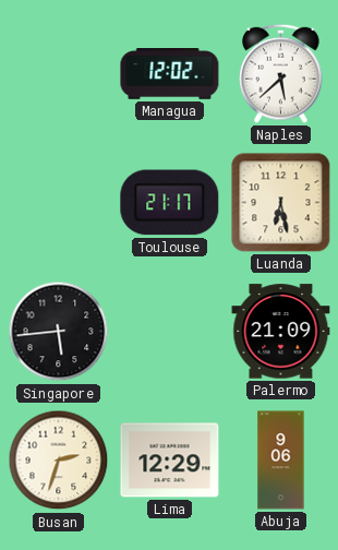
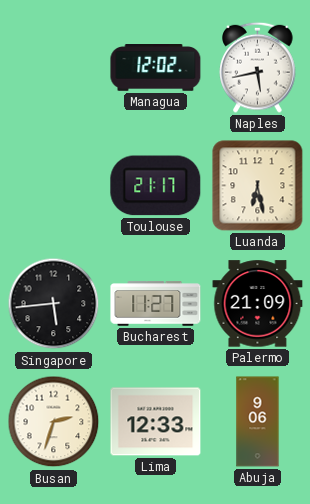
Naples: 5:38 -> 5:43
Bucharest: none -> 11:27
Lima: 12:29 -> 12:33
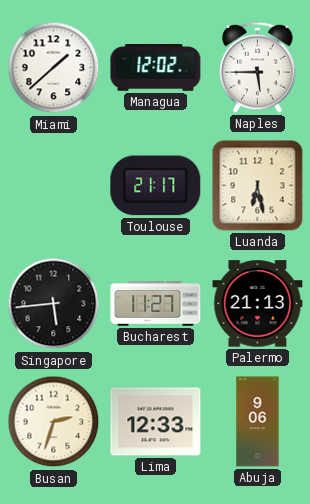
Miami: none -> 1:38
Naples: 5:43 -> 5:45
Palermo: 21:09 -> 21:13
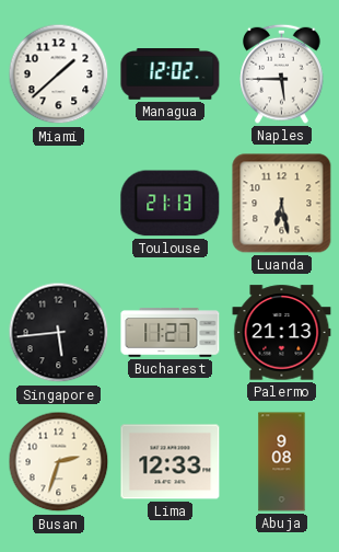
Toulouse: 21:17 -> 21:13
Abuja: 9:06 -> 9:08
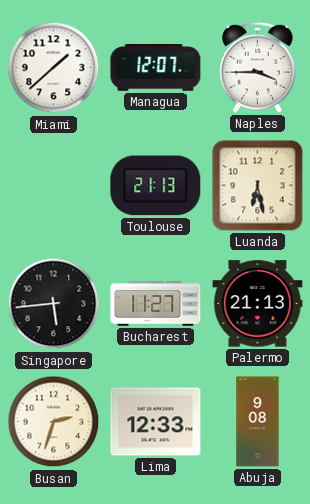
Managua: 12:02 -> 12:07
Naples: 5:45 -> 3:45
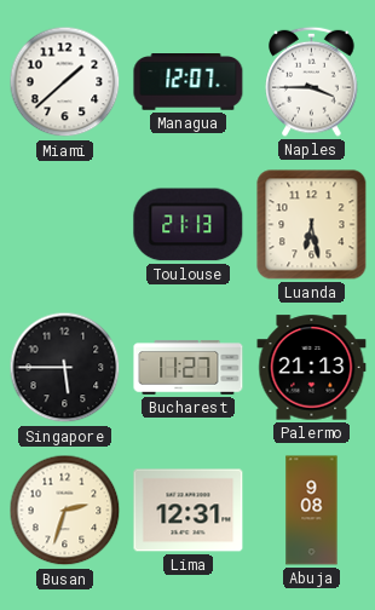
Singapore: 5:44 -> 5:45
Lima: 12:33 -> 12:31
